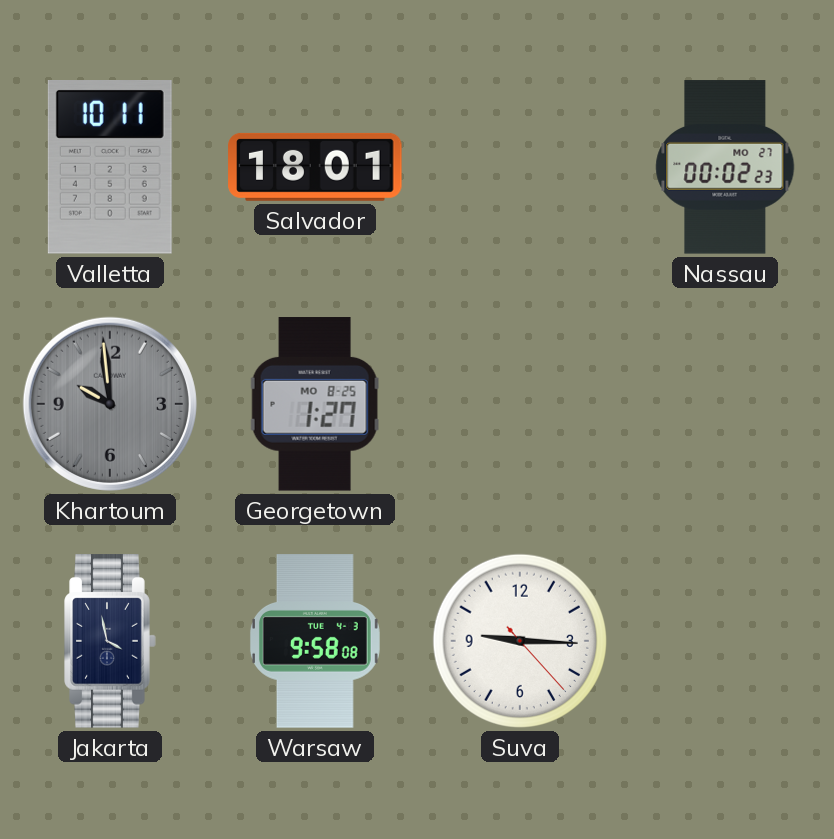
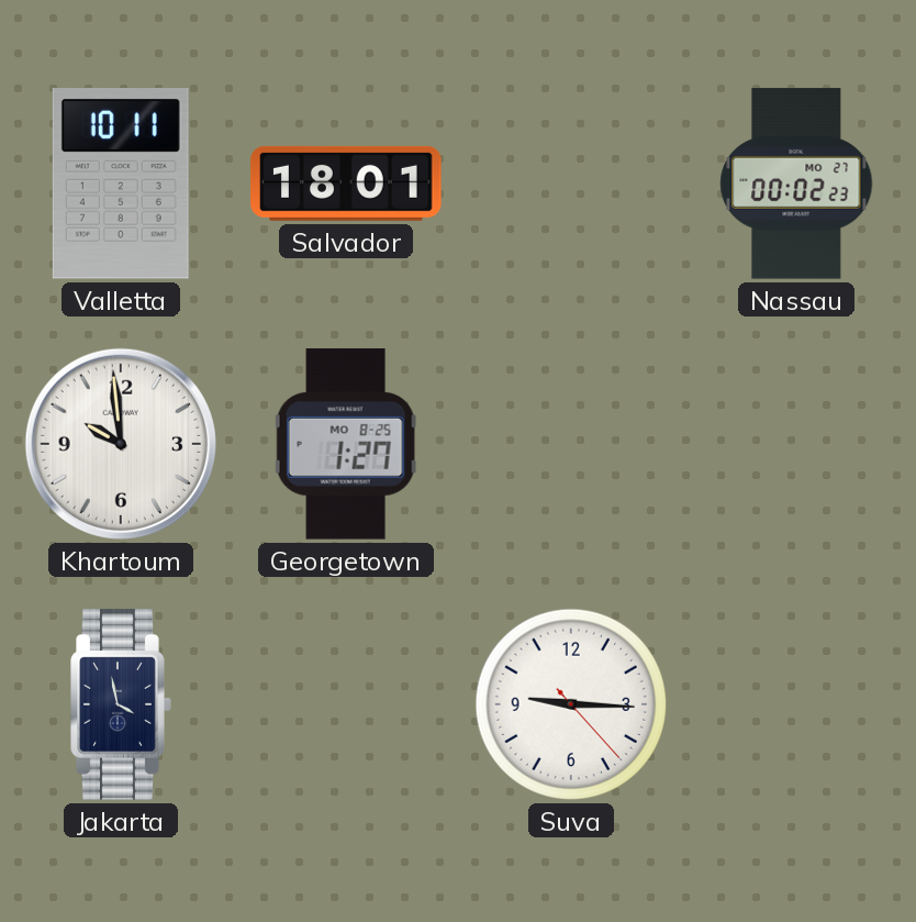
Khartoum dial: grey -> white
Warsaw: 9:58 -> none
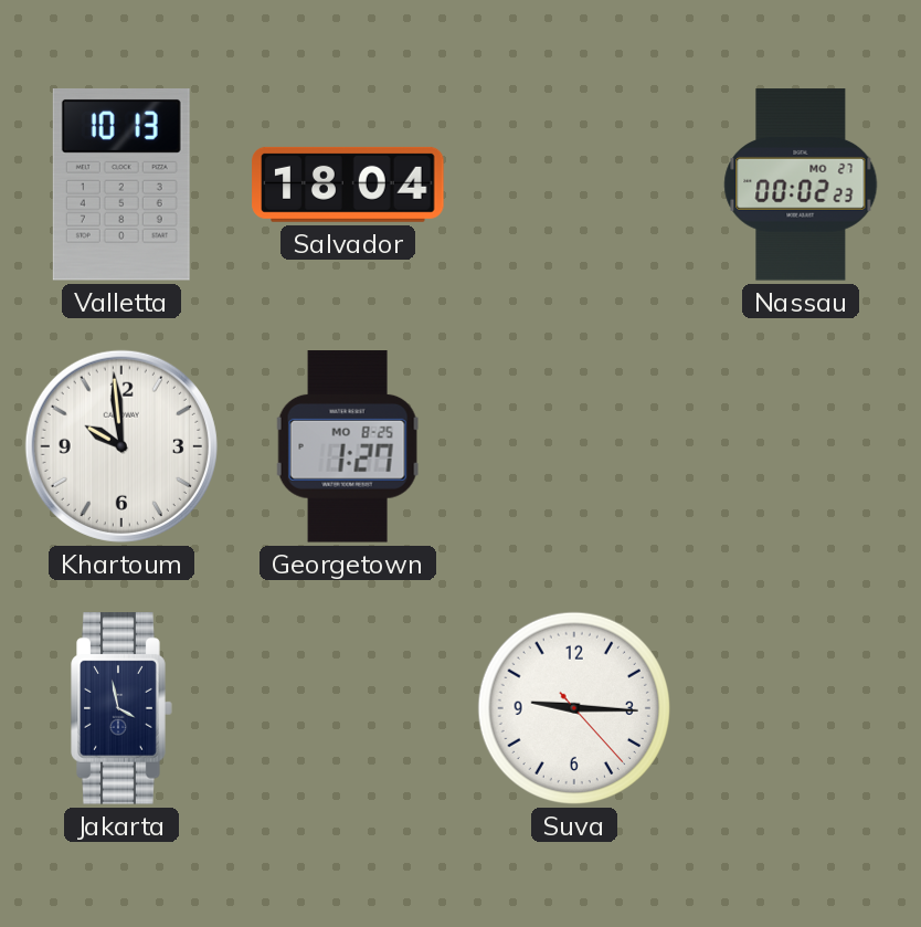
Valletta: 10:11 -> 10:13
Salvador: 18:01 -> 18:04
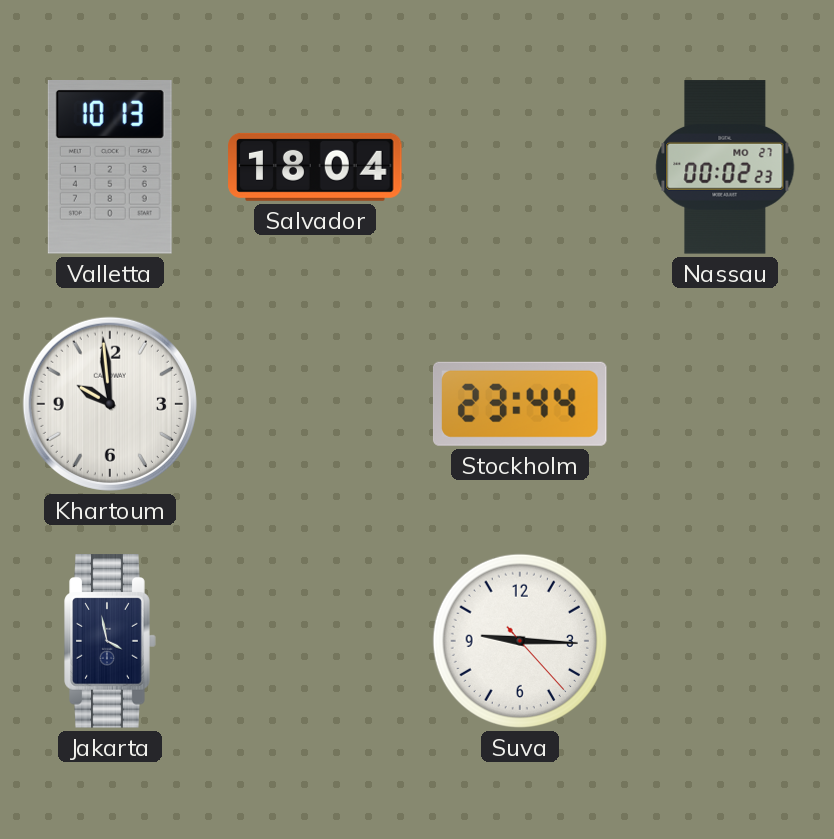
Georgetown: 1:27 -> none
Stockholm: none -> 23:44
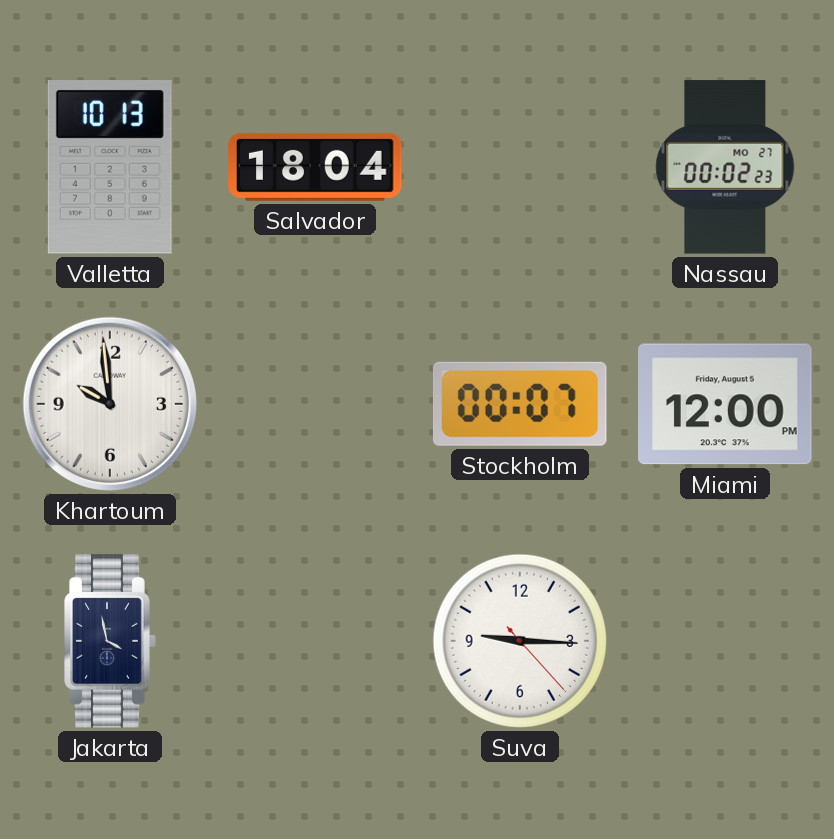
Stockholm: 23:44 -> 00:07
Miami: none -> 12:00
